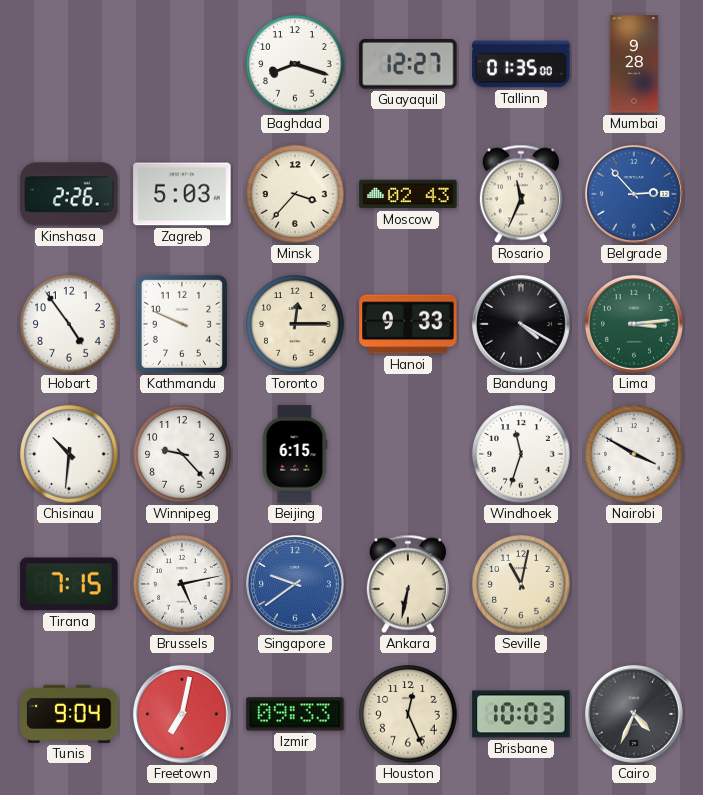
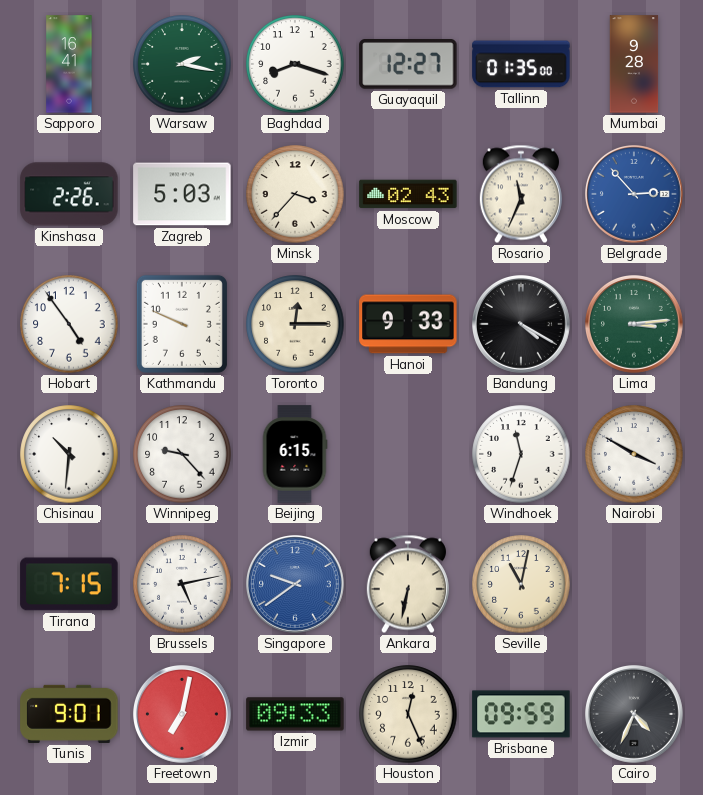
Sapporo: none -> 16:41
Warsaw: none -> 2:17
Tunis: 9:04 -> 9:01
Brisbane: 10:03 -> 09:59
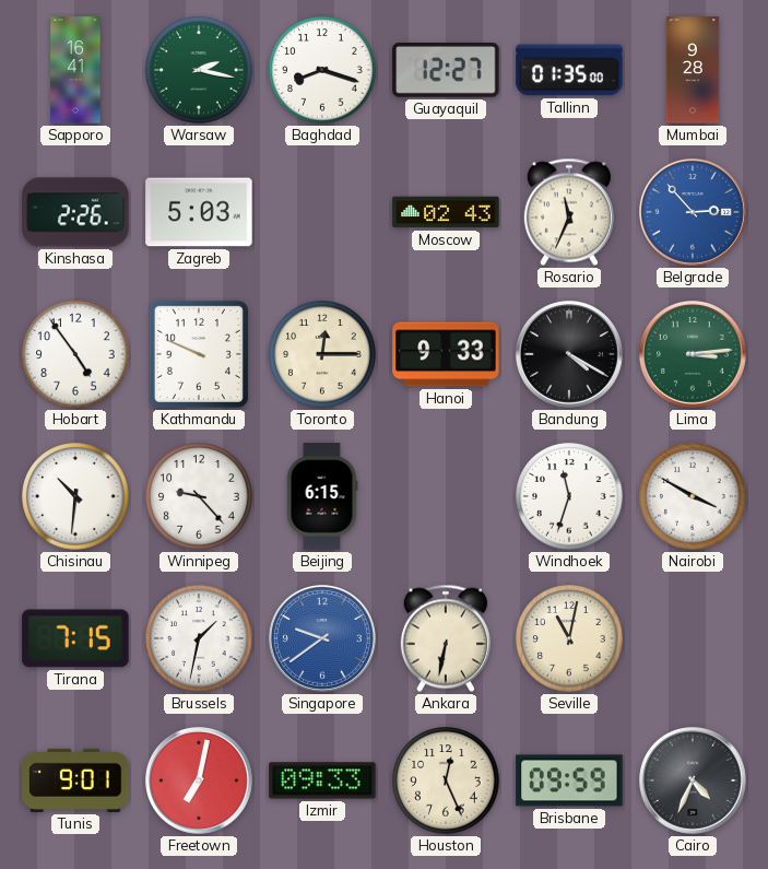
Minsk: 3:37 -> none
Brussels: 5:13 -> 1:32
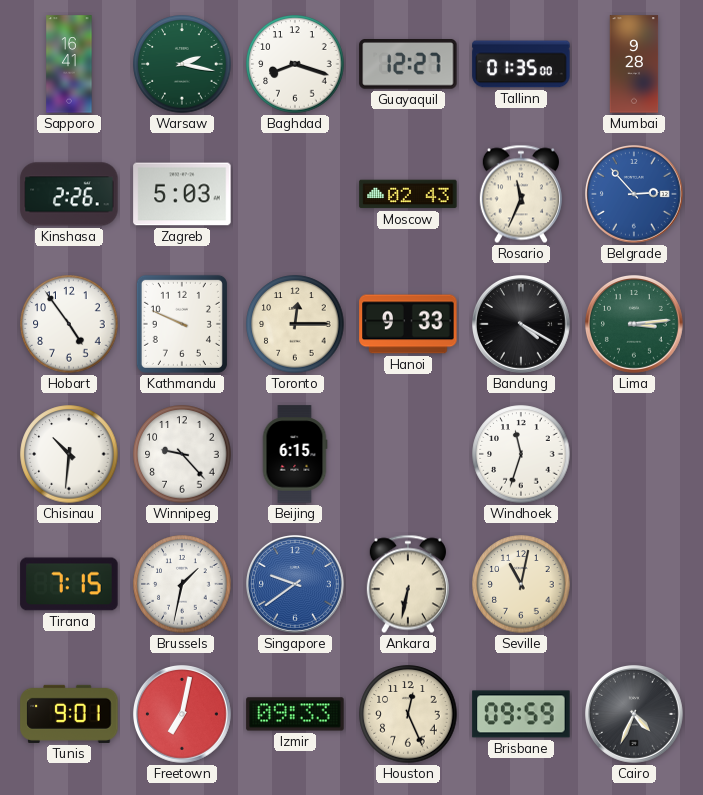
Nairobi: 3:50 -> none
